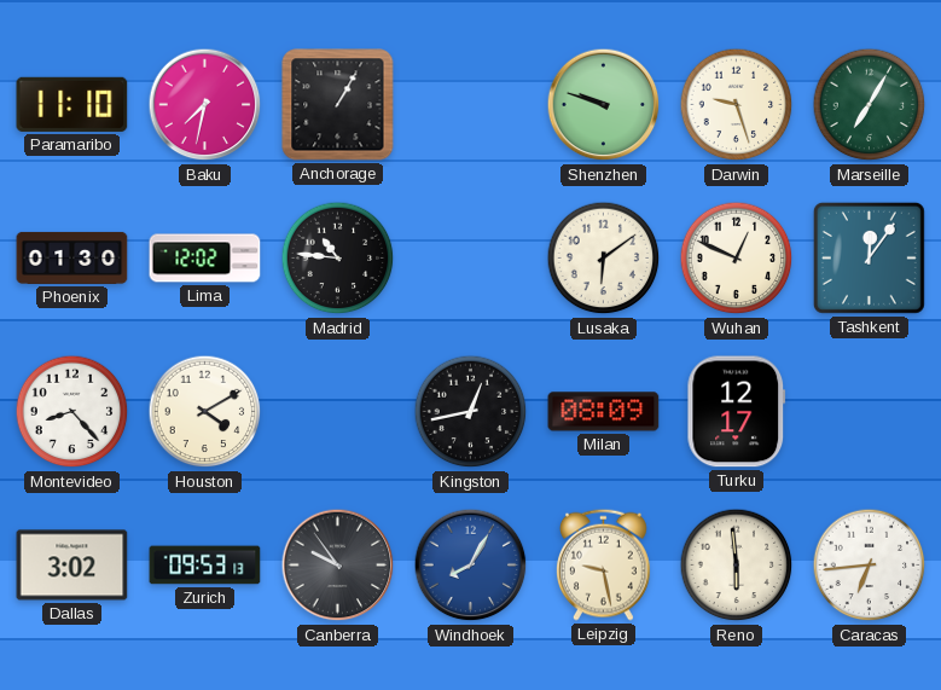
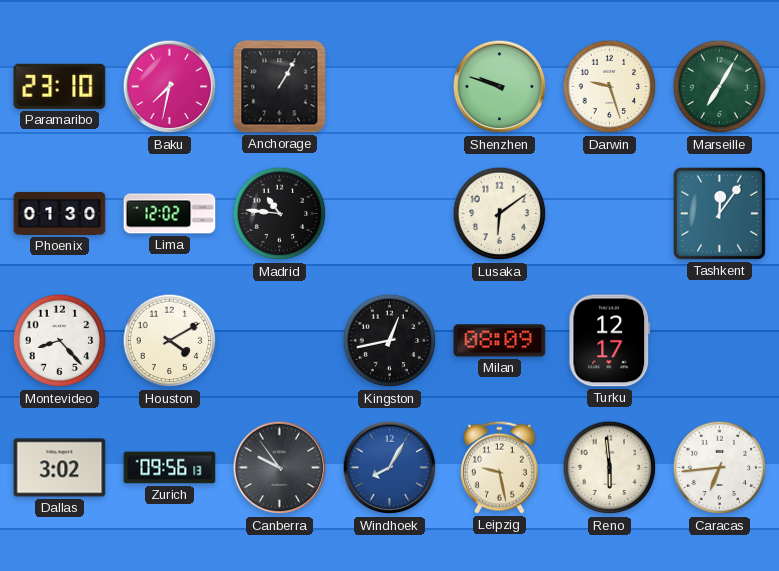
Paramaribo: 11:10 -> 23:10
Wuhan: 12:49 -> none
Zurich: 09:53 -> 09:56
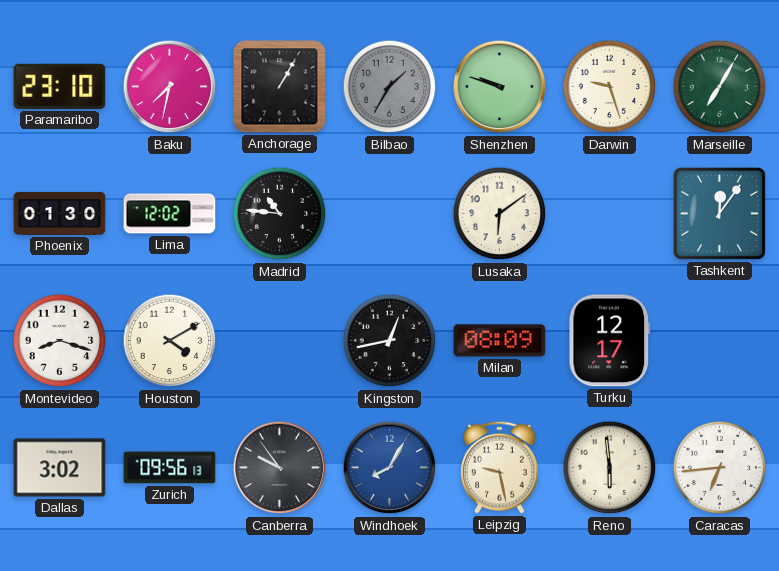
Bilbao: none -> 1:35
Montevideo: 8:23 -> 8:18
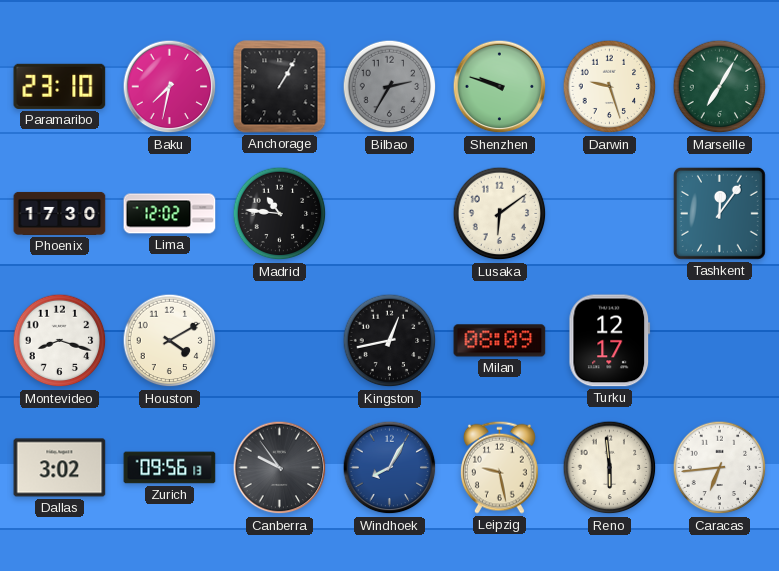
Bilbao: 1:35 -> 2:35
Phoenix: 01:30 -> 17:30
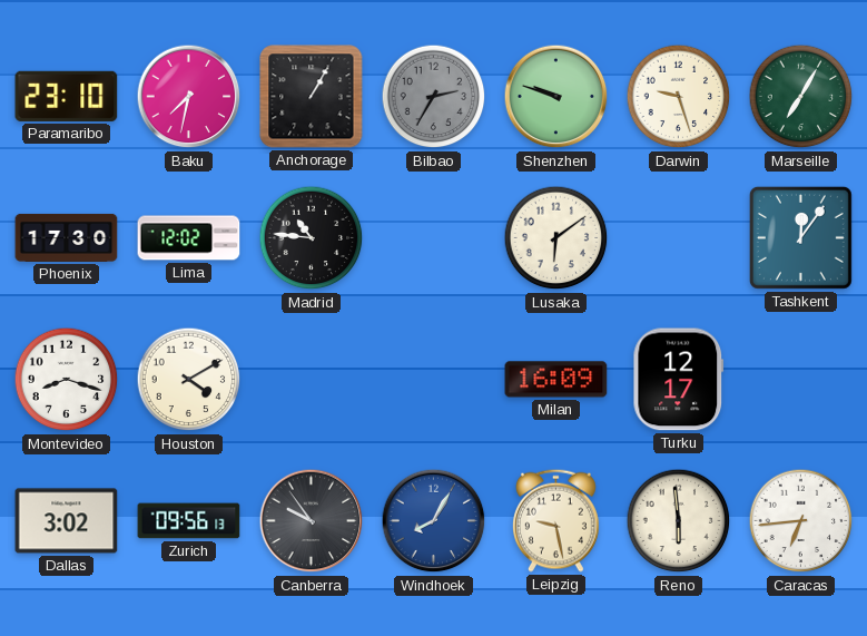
Kingston: 12:43 -> none
Milan: 08:09 -> 16:09
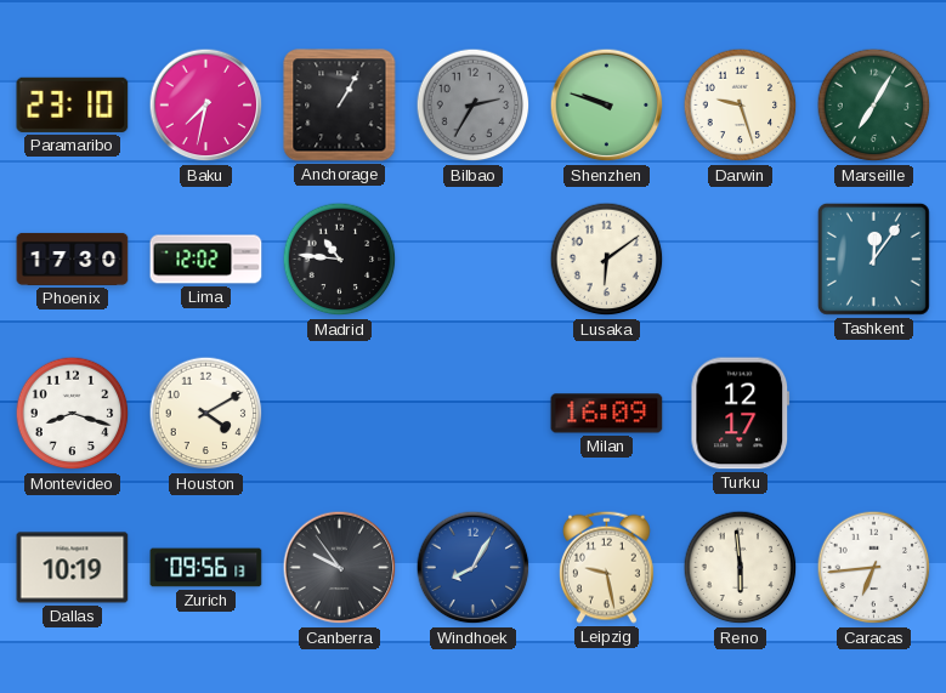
Dallas: 3:02 -> 10:19
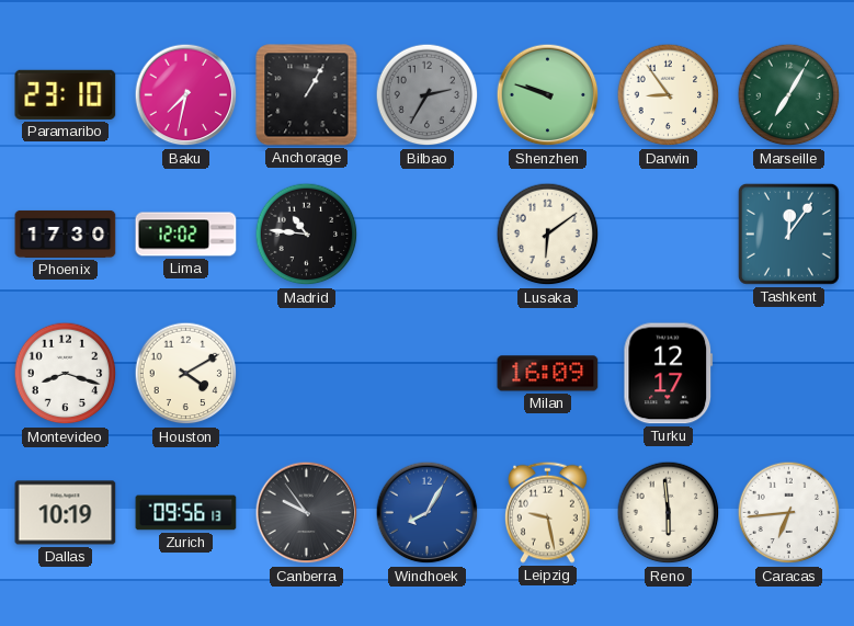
Darwin: 9:27 -> 8:54
